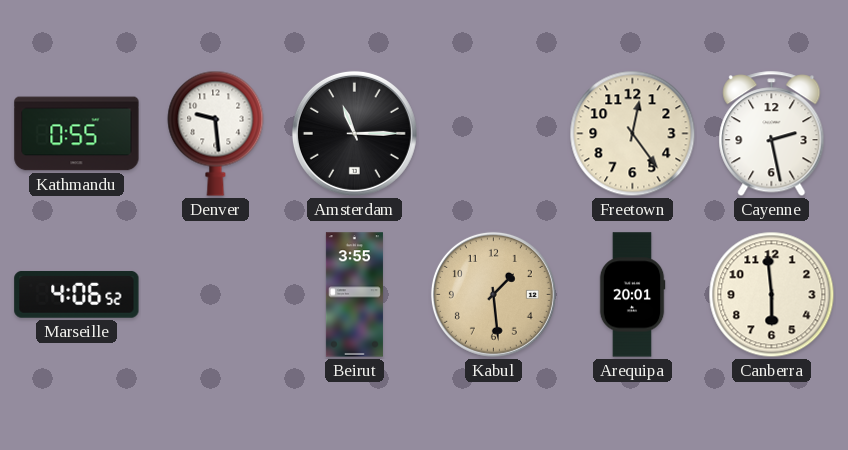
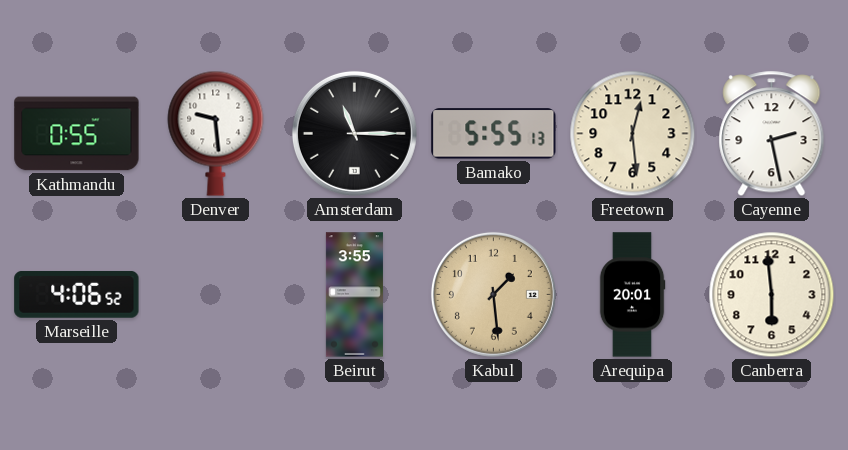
Bamako: none -> 5:55
Freetown: 12:24 -> 12:29
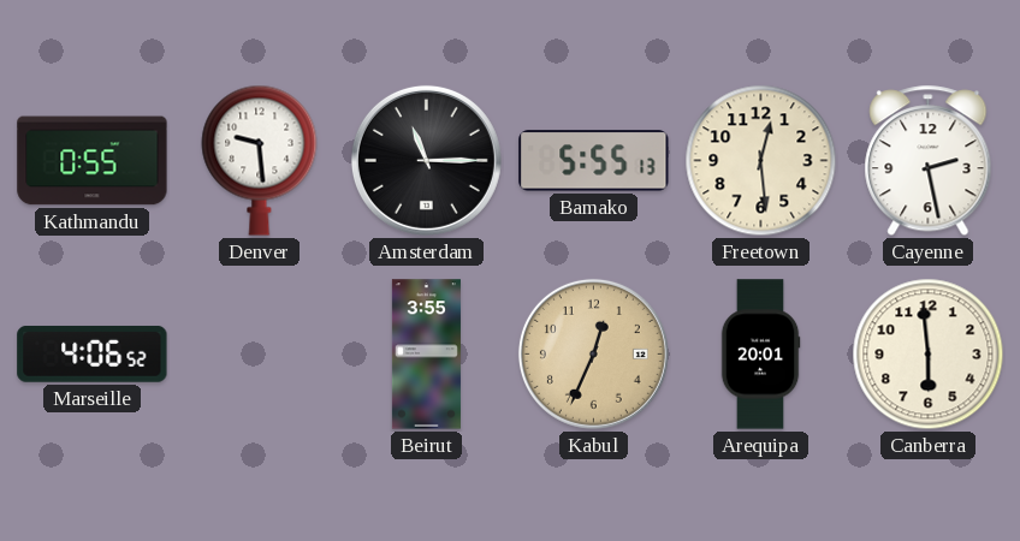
Kabul: 1:29 -> 12:34
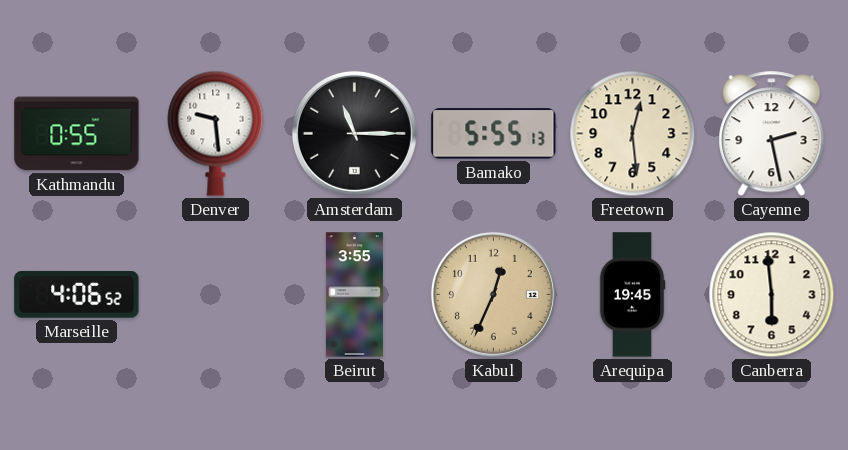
Arequipa: 20:01 -> 19:45
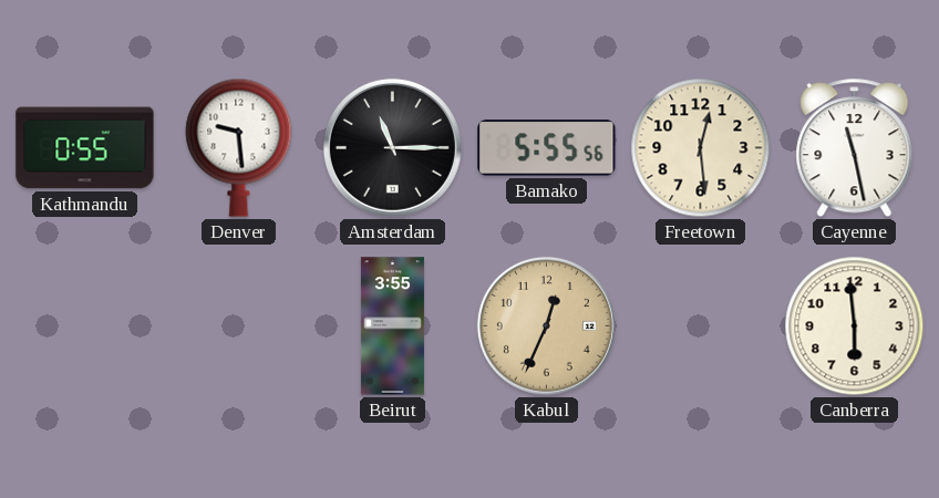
Bamako: 5:55:13 -> 5:55:56
Cayenne: 2:28 -> 11:28
Marseille: 4:06 -> none
Arequipa: 19:45 -> none
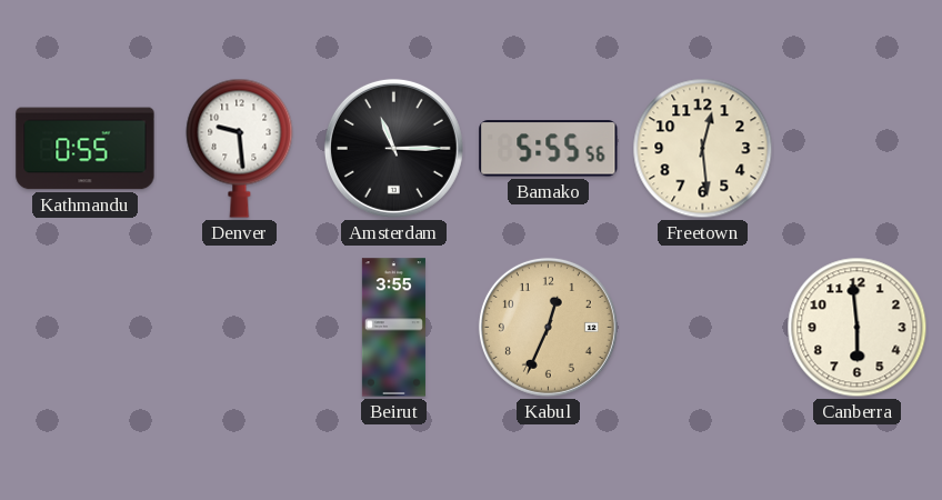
Cayenne: 11:28 -> none
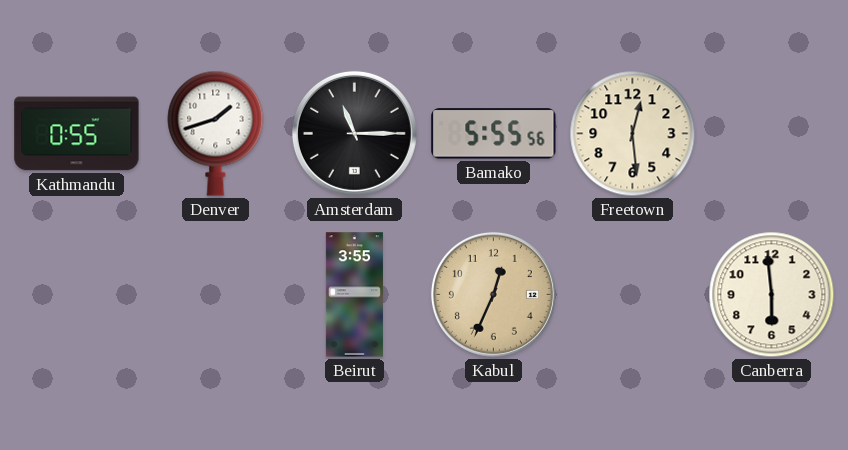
Denver: 9:29 -> 1:42
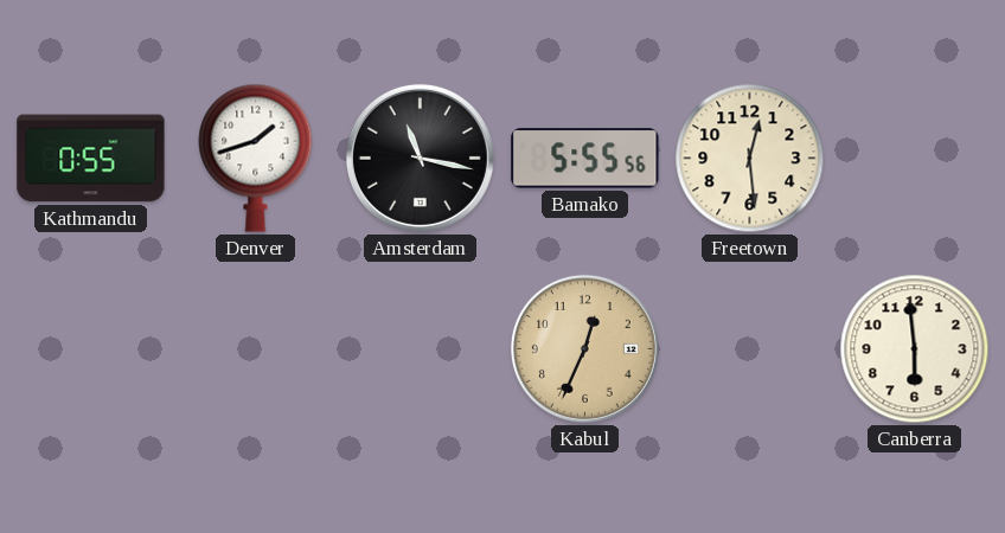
Amsterdam: 11:15 -> 11:17
Beirut: 3:55 -> none
